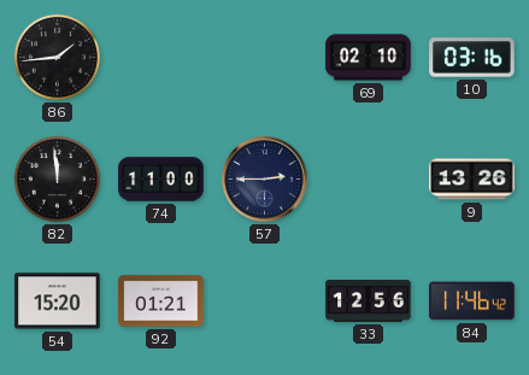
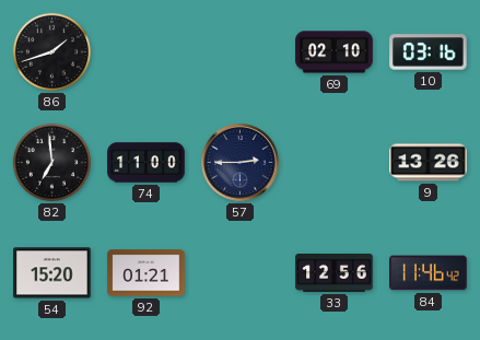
86: 1:44 -> 1:42
82: 11:59 -> 6:59
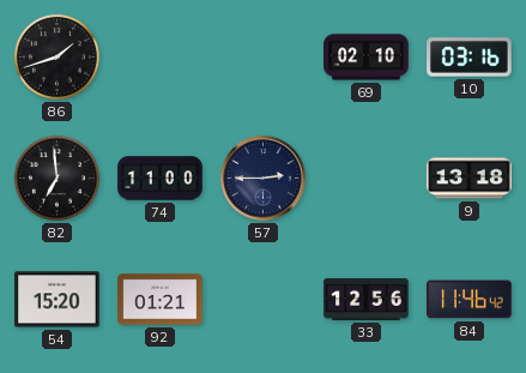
9: 13:26 -> 13:18
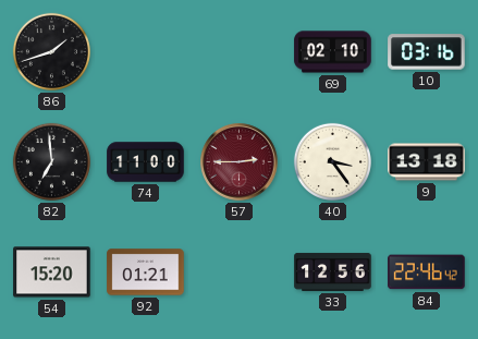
57 dial: navy -> burgundy
40: none -> 3:24
84: 11:46 -> 22:46
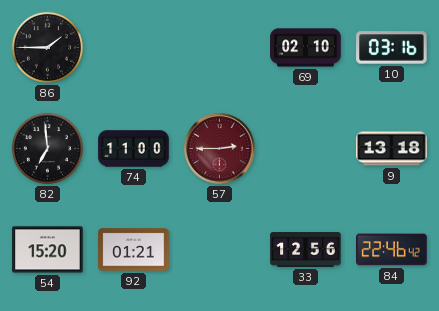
86: 1:42 -> 1:45
40: 3:24 -> none
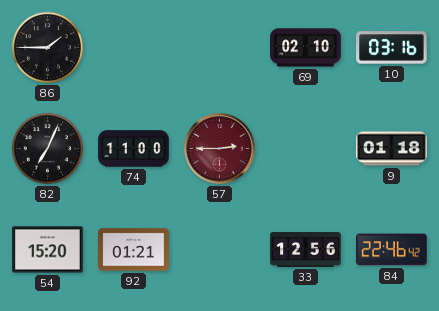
82: 6:59 -> 7:04
9: 13:18 -> 01:18
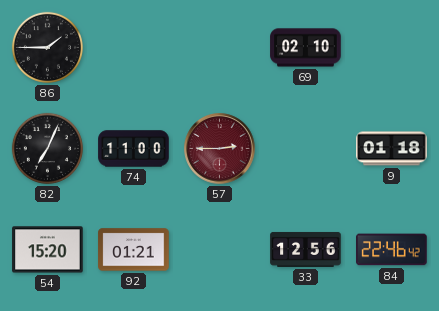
10: 03:16 -> none
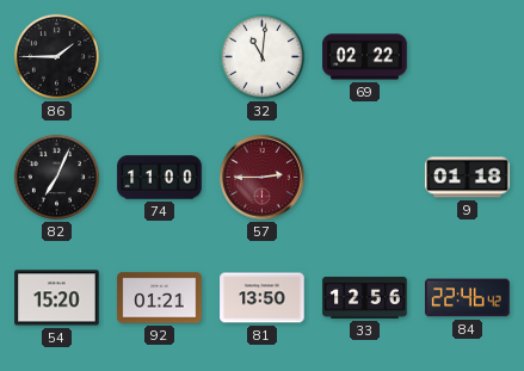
32: none -> 11:01
69: 02:10 -> 02:22
81: none -> 13:50
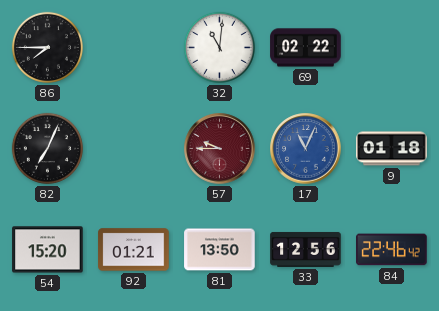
86: 1:45 -> 7:45
74: 11:00 -> none
57: 2:45 -> 9:45
17: none -> 11:04
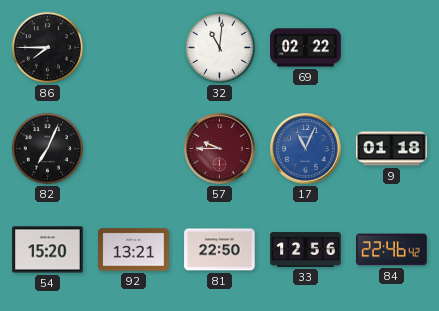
92: 01:21 -> 13:21
81: 13:50 -> 22:50
